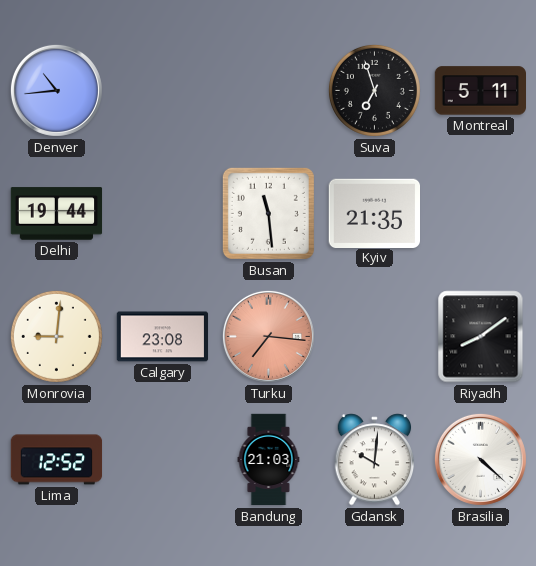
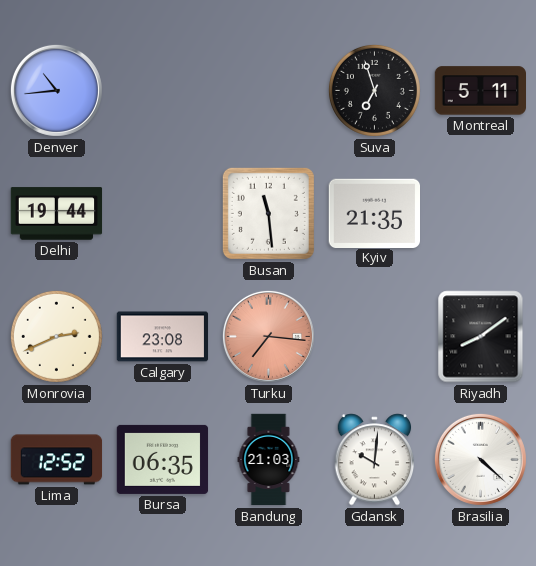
Monrovia: 9:01 -> 2:41
Bursa: none -> 06:35
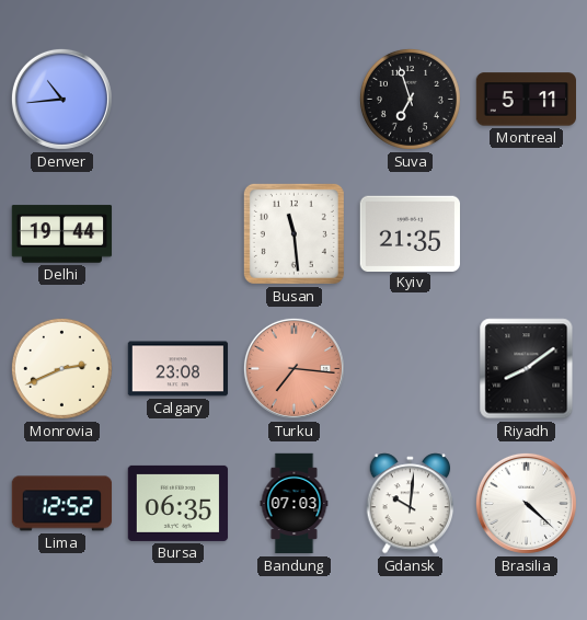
Bandung: 21:03 -> 07:03
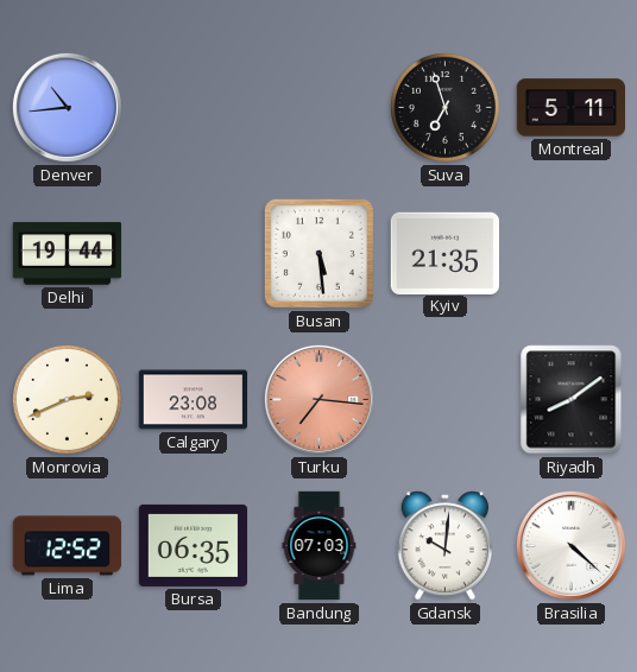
Busan: 11:29 -> 5:29
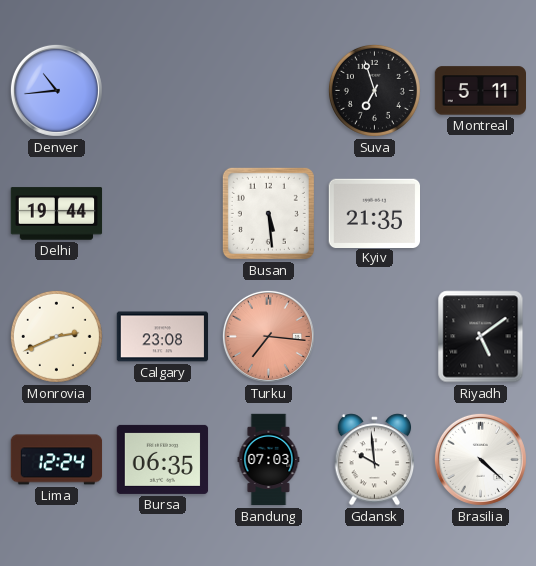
Riyadh: 8:09 -> 5:09
Lima: 12:52 -> 12:24
Gdansk: 10:01 -> 9:59
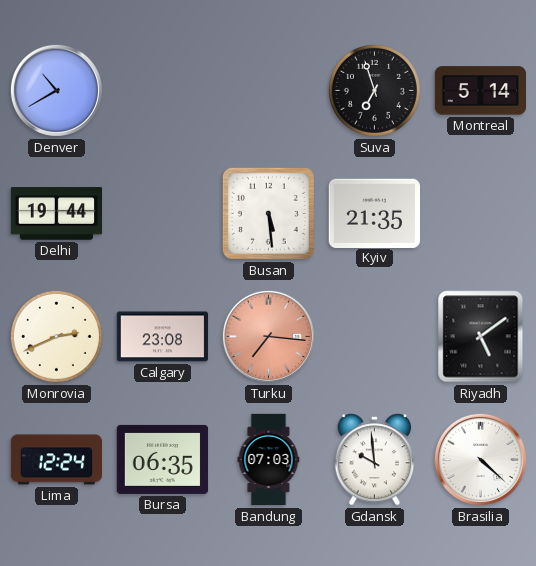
Denver: 10:44 -> 10:40
Montreal: 5:11 -> 5:14
